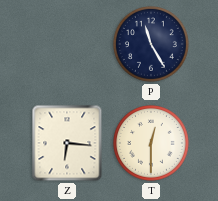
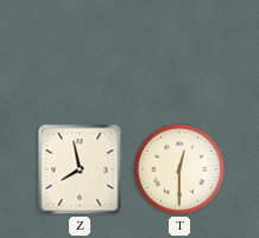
P: 11:25 -> none
Z: 6:16 -> 7:58
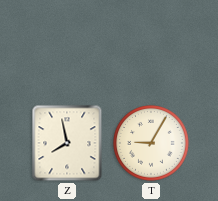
T: 12:30 -> 9:05
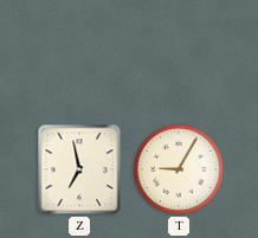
Z: 7:58 -> 6:58
